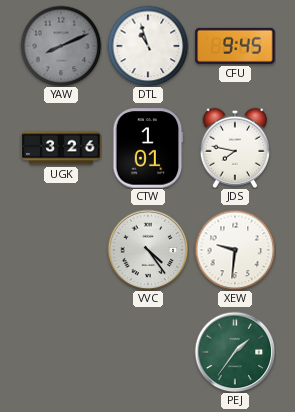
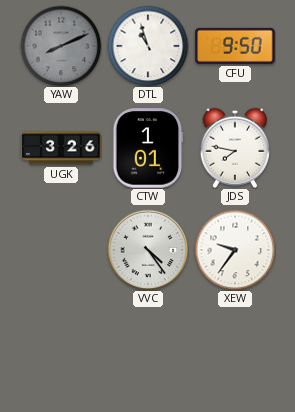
CFU: 9:45 -> 9:50
XEW: 9:31 -> 9:36
PEJ: 1:36 -> none
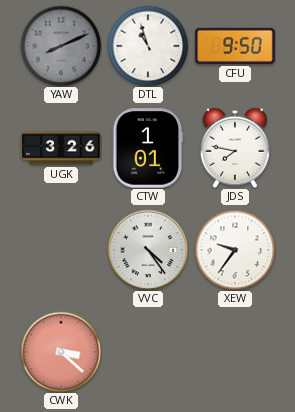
CWK: none -> 3:22
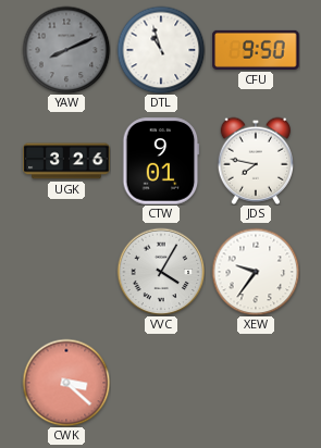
CTW: 1:01 -> 9:01
VVC: 4:24 -> 4:05
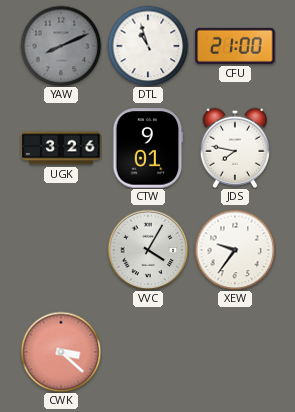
CFU: 9:50 -> 21:00
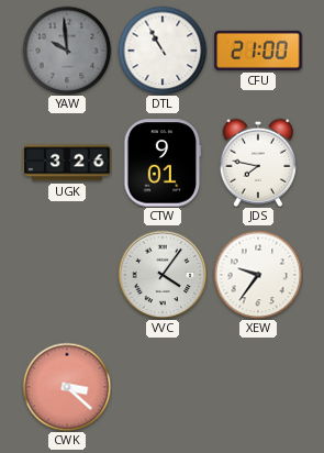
YAW: 8:11 -> 9:59
DTL: 10:57 -> 10:55
VVC: 4:05 -> 4:06
